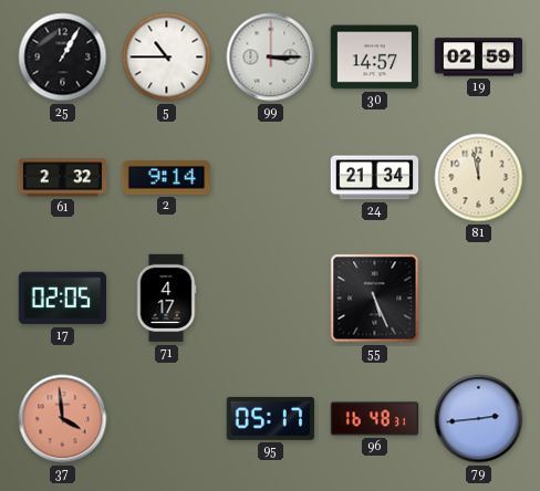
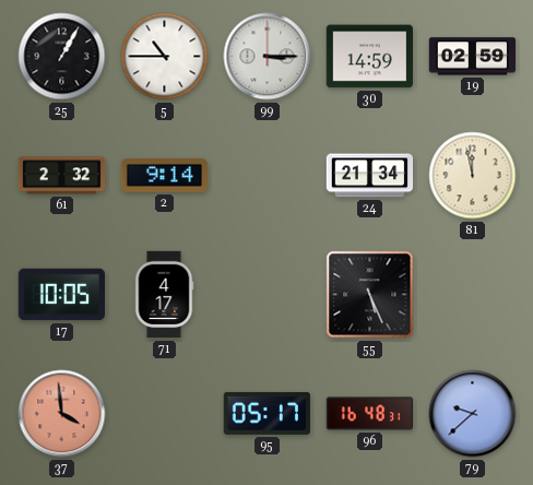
30: 14:57 -> 14:59
17: 02:05 -> 10:05
79: 2:44 -> 9:38
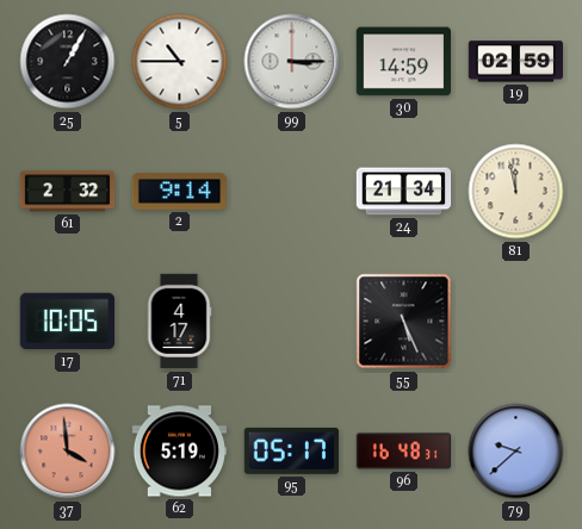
62: none -> 5:19
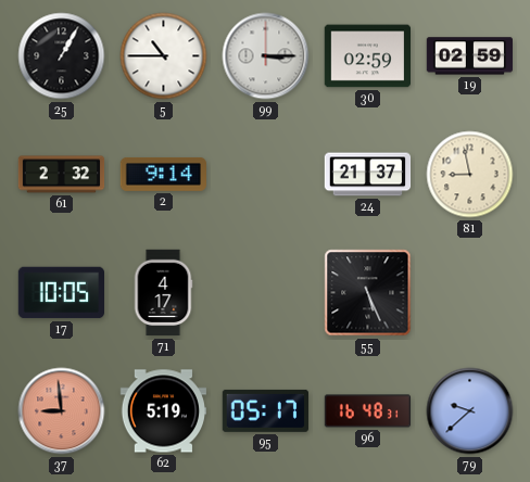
30: 14:59 -> 02:59
24: 21:34 -> 21:37
81: 11:58 -> 8:58
37: 3:59 -> 8:59
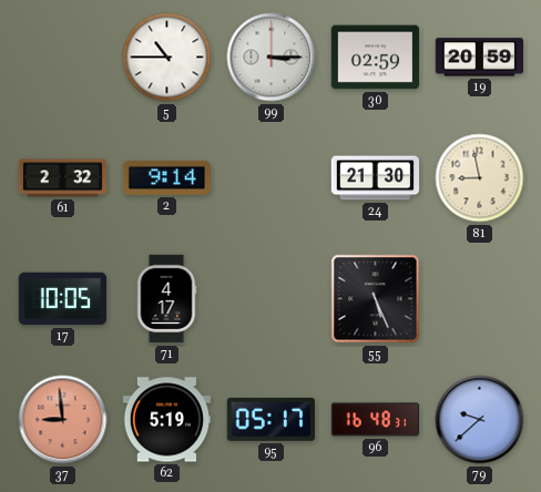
25: 1:05 -> none
19: 02:59 -> 20:59
24: 21:37 -> 21:30
